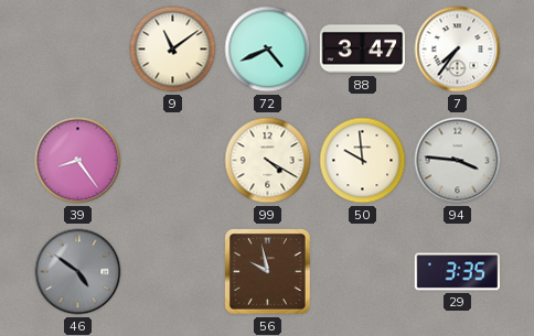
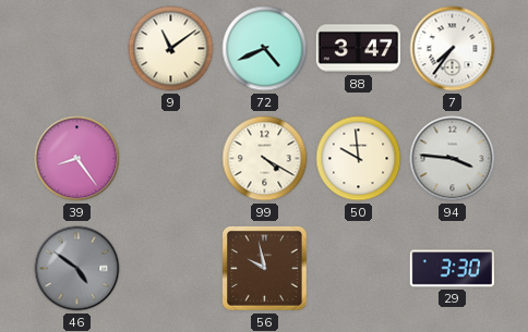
29: 3:35 -> 3:30
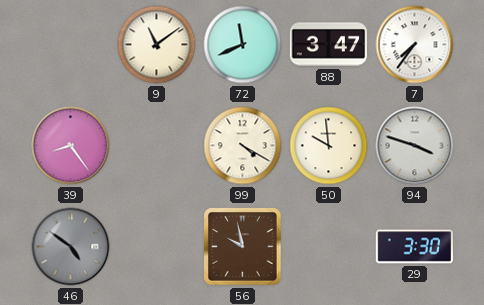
72: 4:41 -> 11:41
94: 3:46 -> 3:48
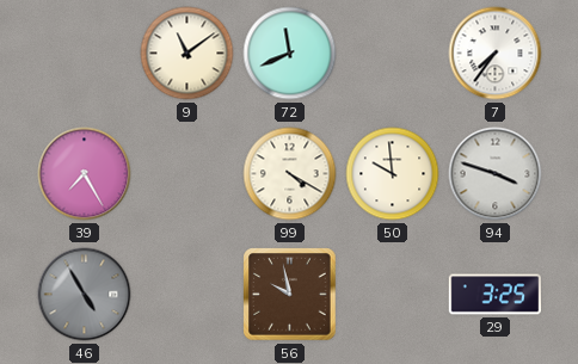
88: 3:47 -> none
39: 8:24 -> 7:25
46: 4:51 -> 4:55
29: 3:30 -> 3:25
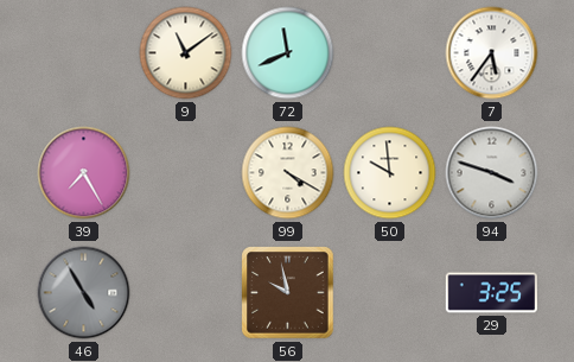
7: 7:36 -> 5:36
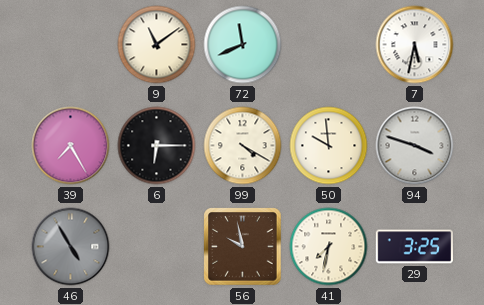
7: 5:36 -> 5:32
6: none -> 6:15
41: none -> 7:32
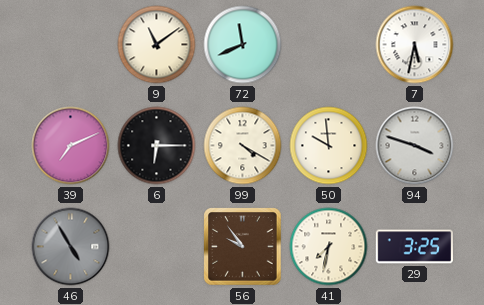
39: 7:25 -> 7:11
56: 9:58 -> 9:54
